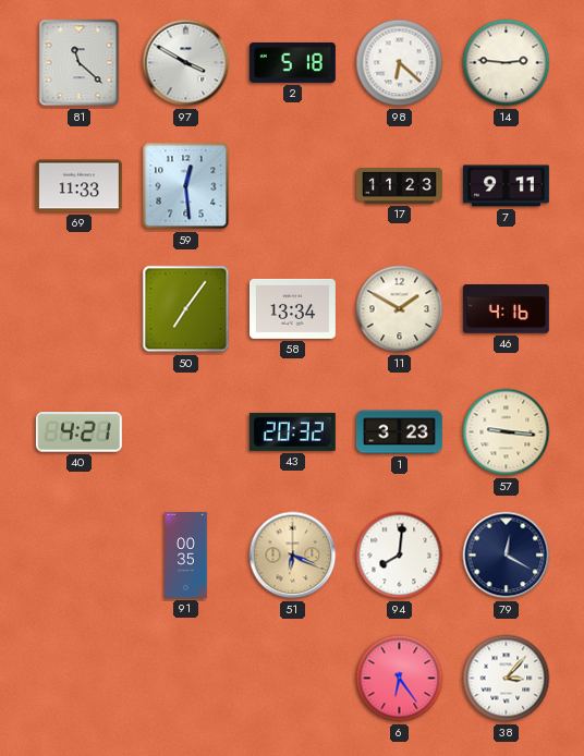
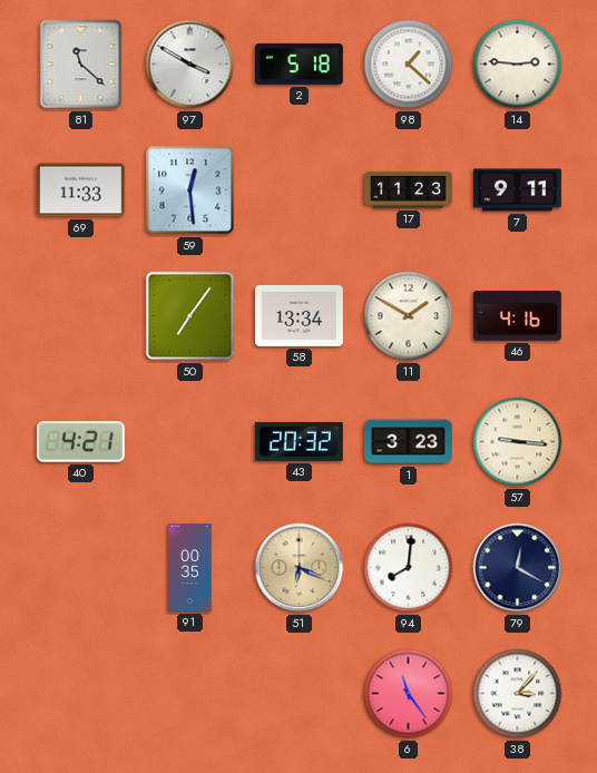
98: 6:22 -> 1:22
6: 6:24 -> 11:24
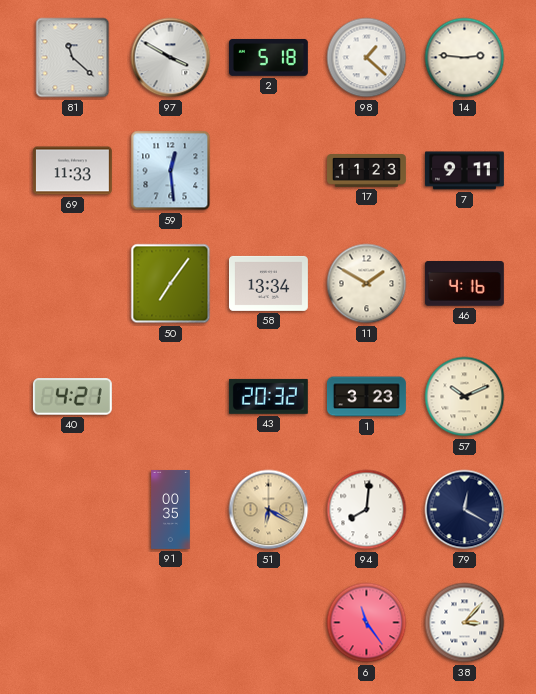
57: 9:16 -> 10:11
51: 6:19 -> 6:20
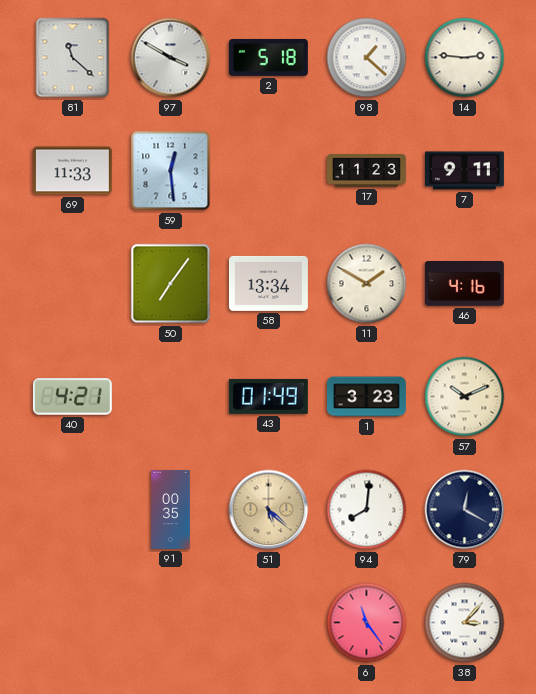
43: 20:32 -> 01:49
51: 6:20 -> 5:22
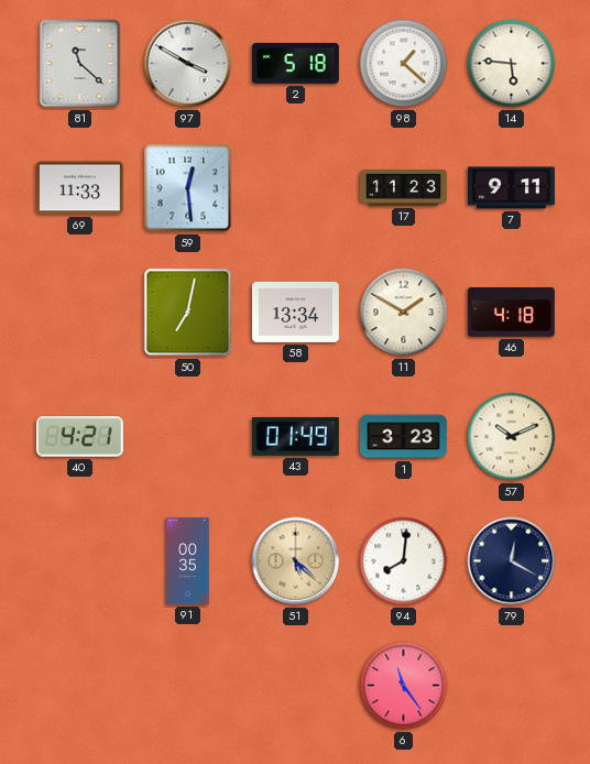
14: 2:46 -> 5:46
50: 7:06 -> 7:02
46: 4:16 -> 4:18
38: 3:07 -> none
